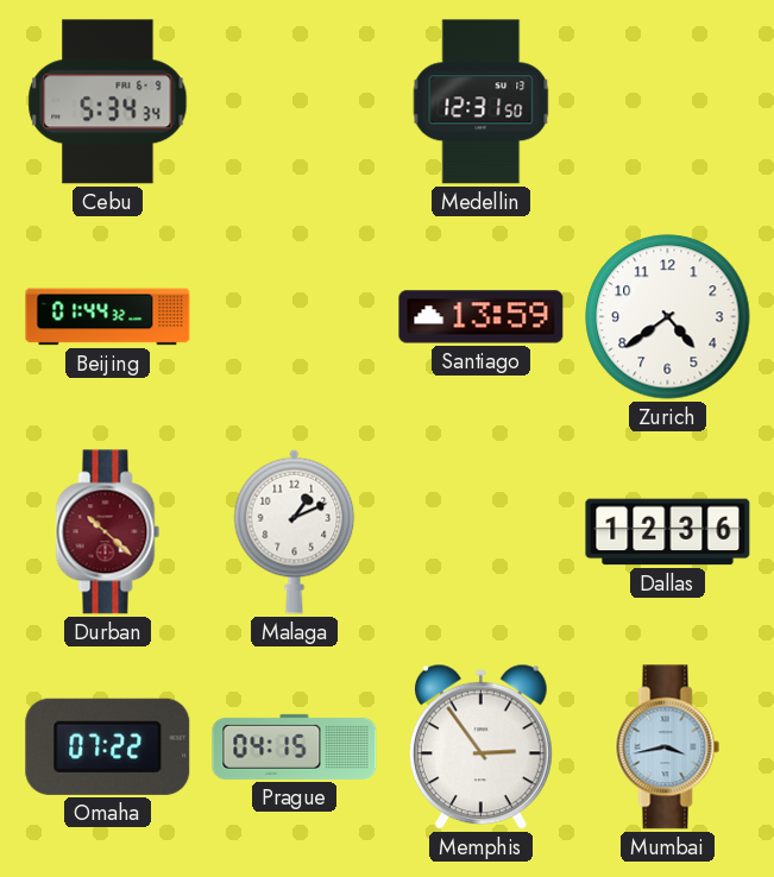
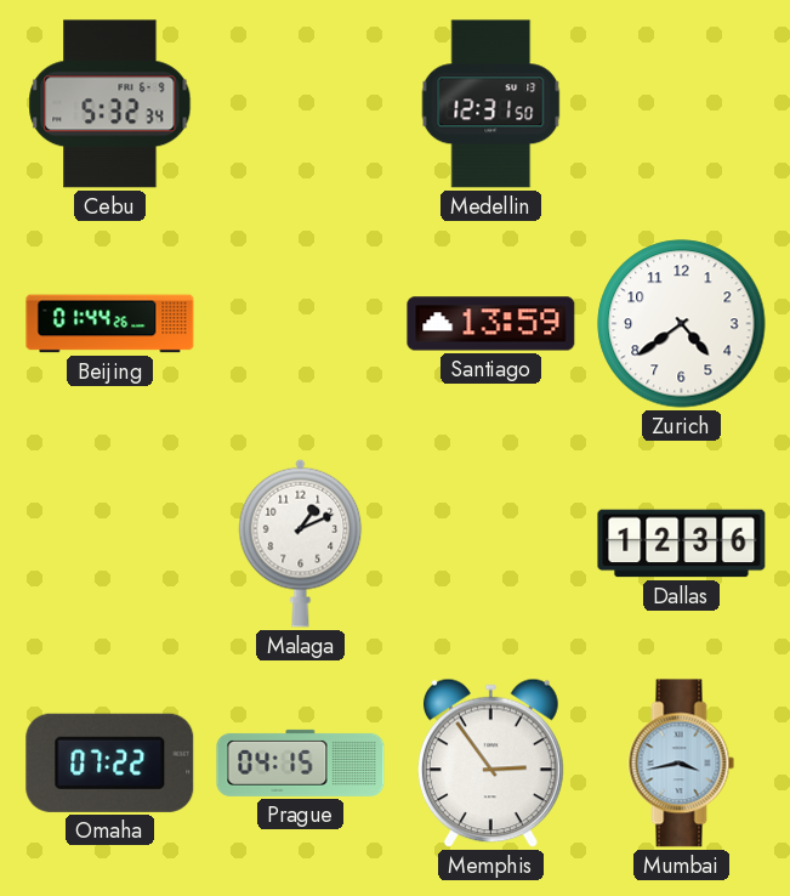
Cebu: 5:34 -> 5:32
Beijing: 01:44:32 -> 01:44:26
Durban: 10:22 -> none
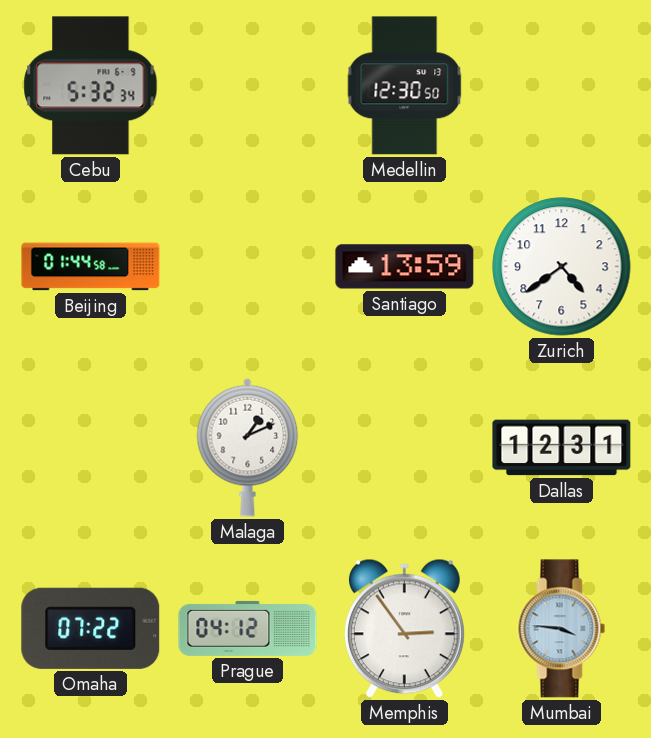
Medellin: 12:31 -> 12:30
Beijing: 01:44:26 -> 01:44:58
Dallas: 12:36 -> 12:31
Prague: 04:15 -> 04:12
Mumbai: 3:43 -> 3:46
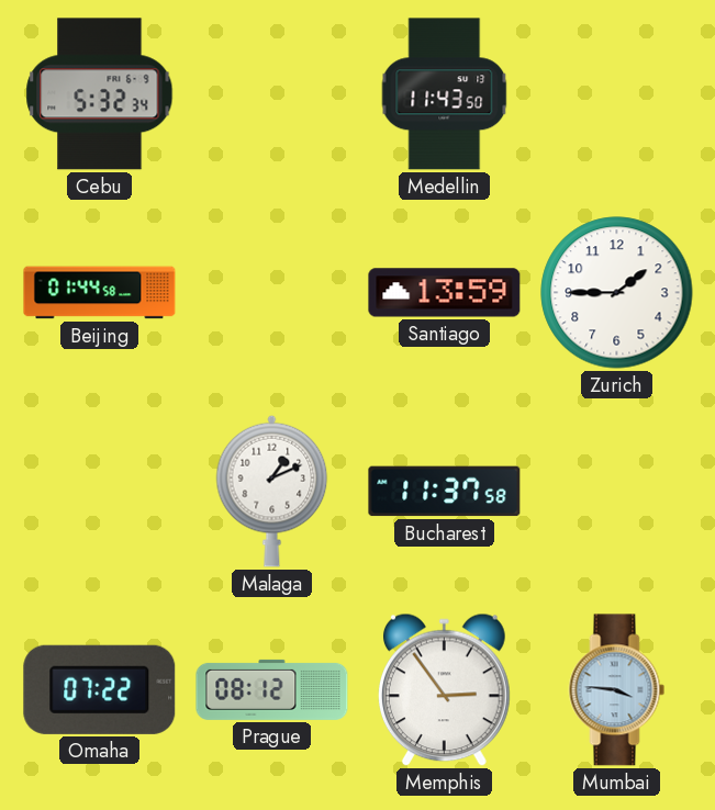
Medellin: 12:30 -> 11:43
Zurich: 4:39 -> 1:45
Bucharest: none -> 11:37
Dallas: 12:31 -> none
Prague: 04:12 -> 08:12
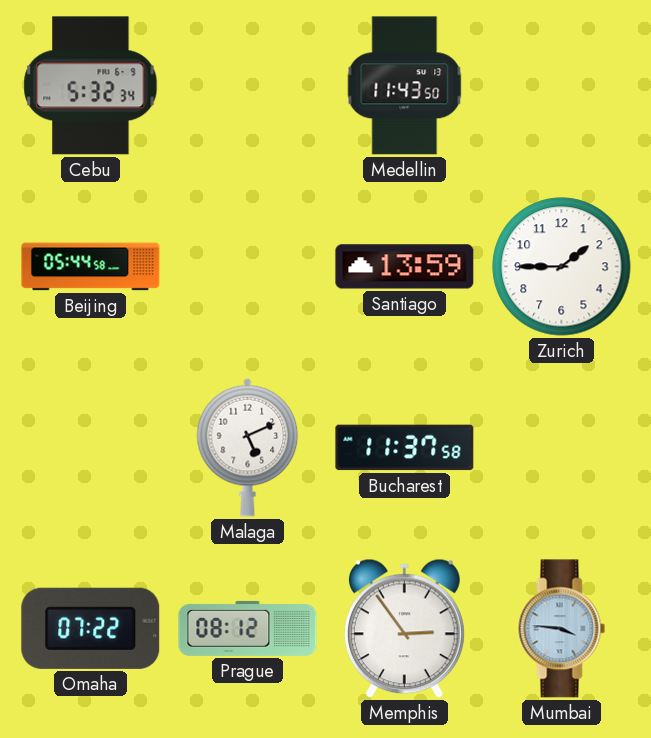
Beijing: 01:44 -> 05:44
Malaga: 1:11 -> 5:11
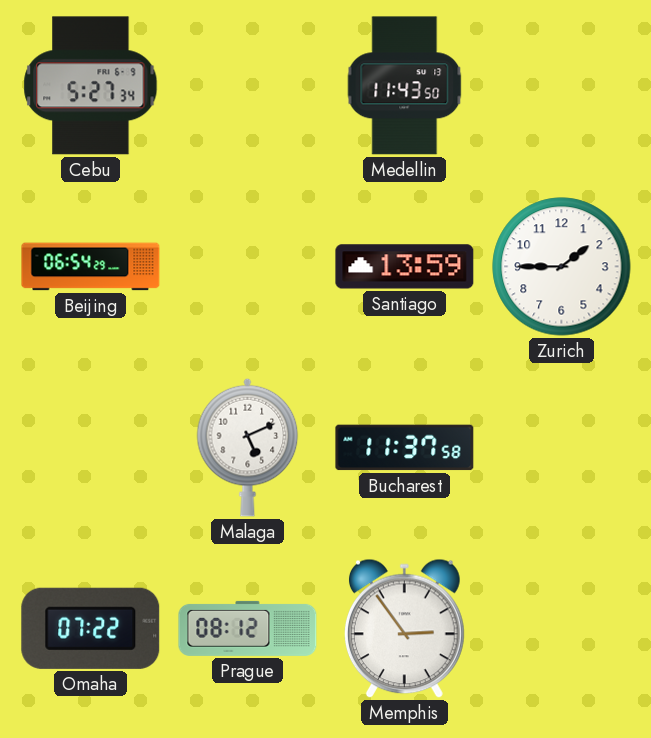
Cebu: 5:32 -> 5:27
Beijing: 05:44 -> 06:54
Mumbai: 3:46 -> none
